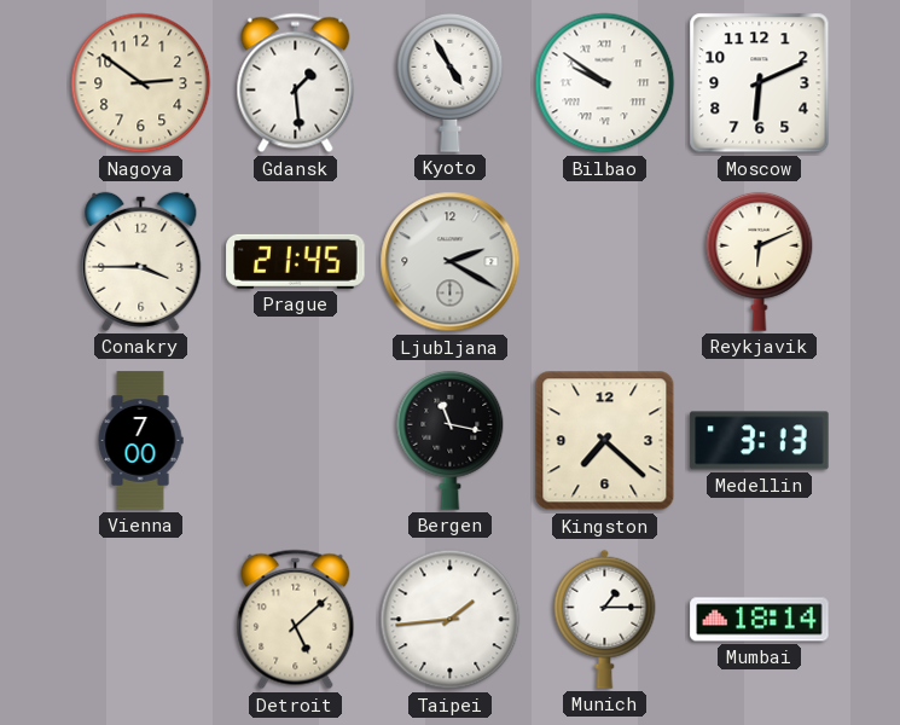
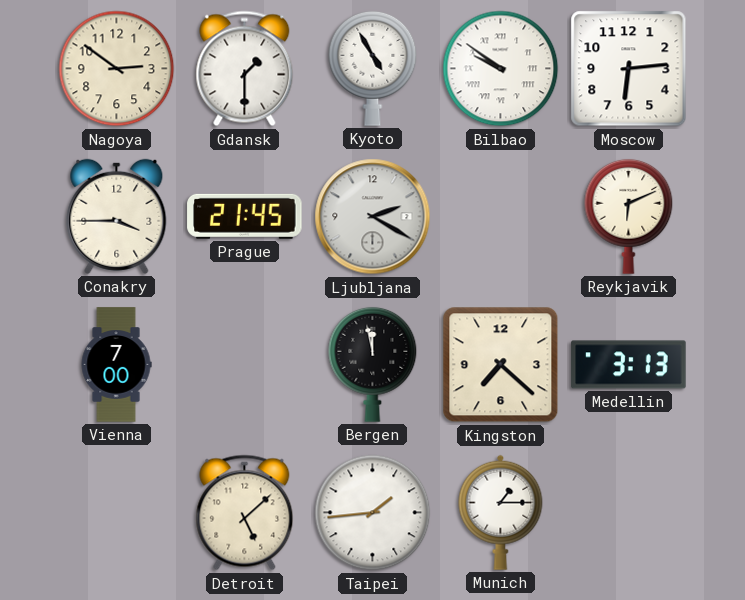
Gdansk: 1:29 -> 1:30
Moscow: 6:11 -> 6:14
Bergen: 11:17 -> 11:58
Mumbai: 18:14 -> none
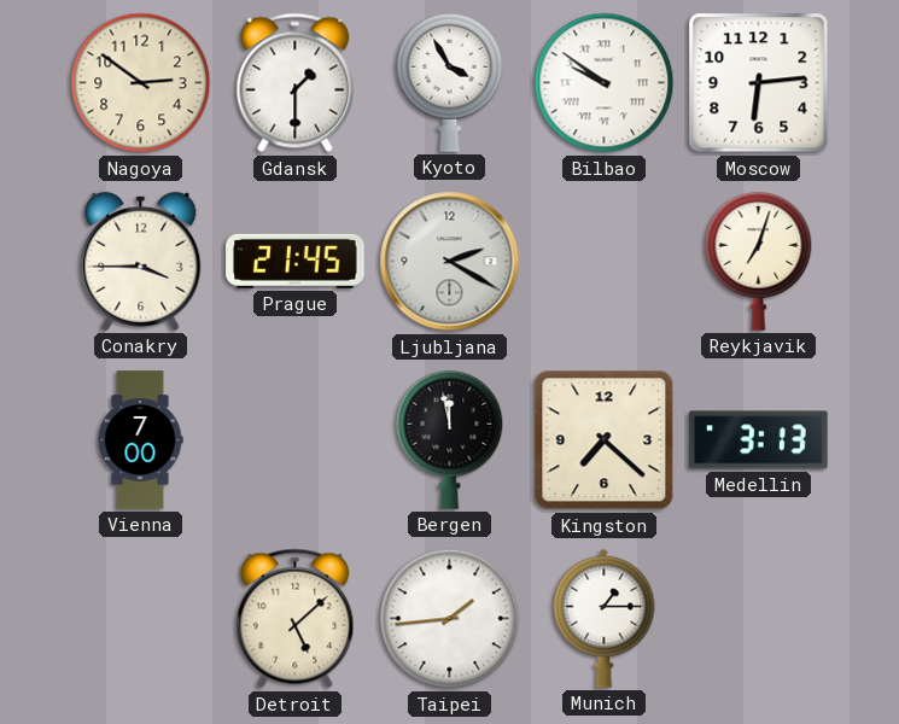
Kyoto: 4:55 -> 3:55
Reykjavik: 6:11 -> 7:03
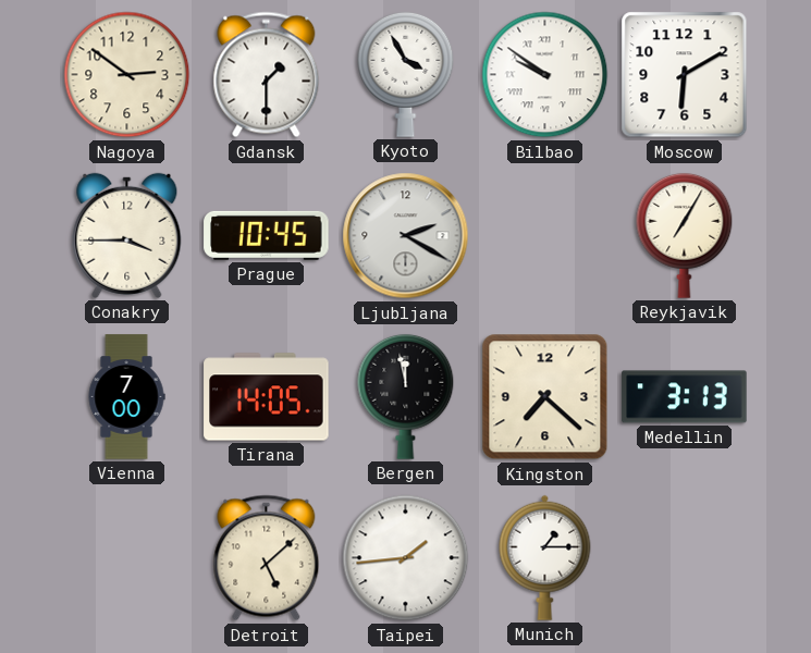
Moscow: 6:14 -> 6:10
Prague: 21:45 -> 10:45
Reykjavik: 7:03 -> 7:05
Tirana: none -> 14:05
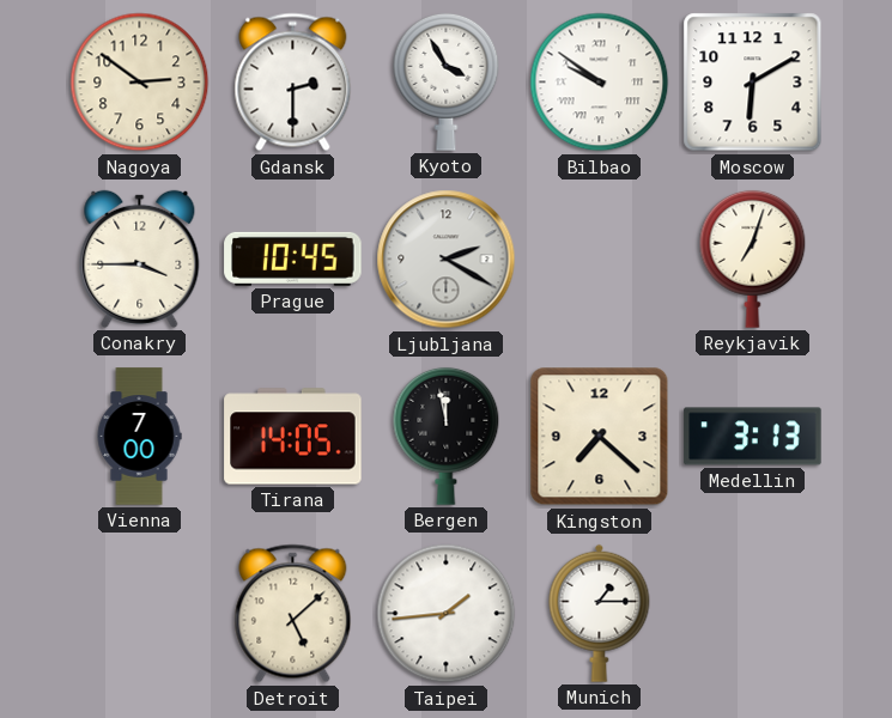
Gdansk: 1:30 -> 2:30
Reykjavik: 7:05 -> 7:03
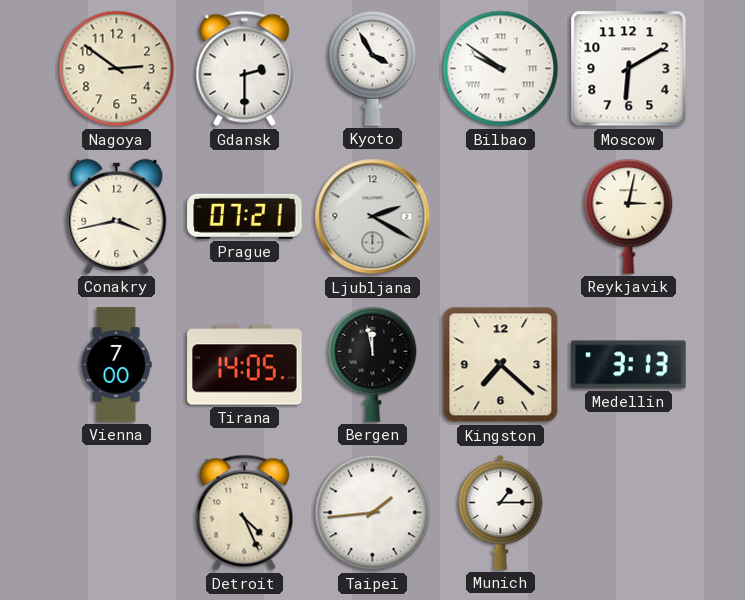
Conakry: 3:45 -> 3:43
Prague: 10:45 -> 07:21
Reykjavik: 7:03 -> 3:02
Detroit: 5:08 -> 4:26
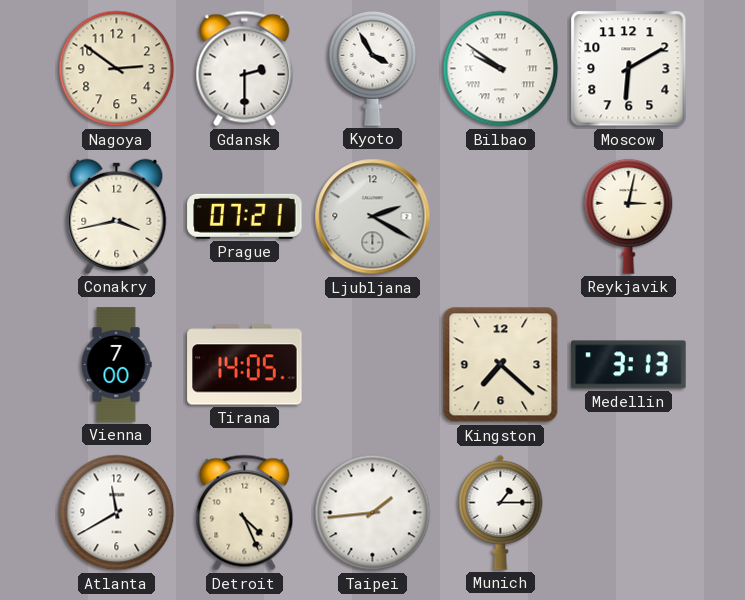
Bergen: 11:58 -> none
Atlanta: none -> 11:40
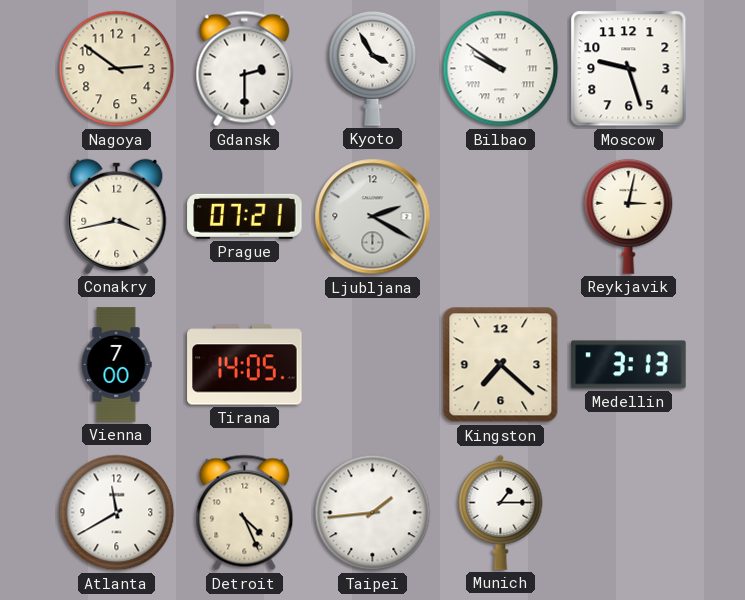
Moscow: 6:10 -> 9:27
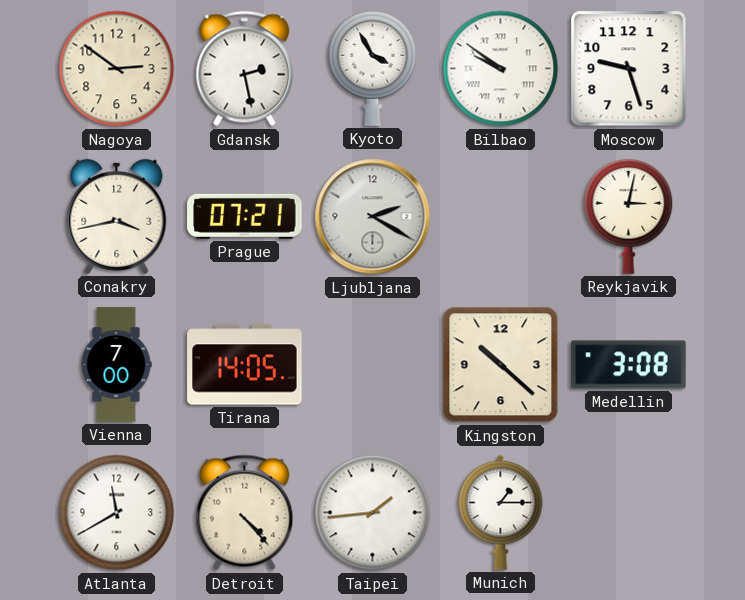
Gdansk: 2:30 -> 2:28
Kingston: 7:22 -> 10:22
Medellin: 3:13 -> 3:08
Detroit: 4:26 -> 4:23
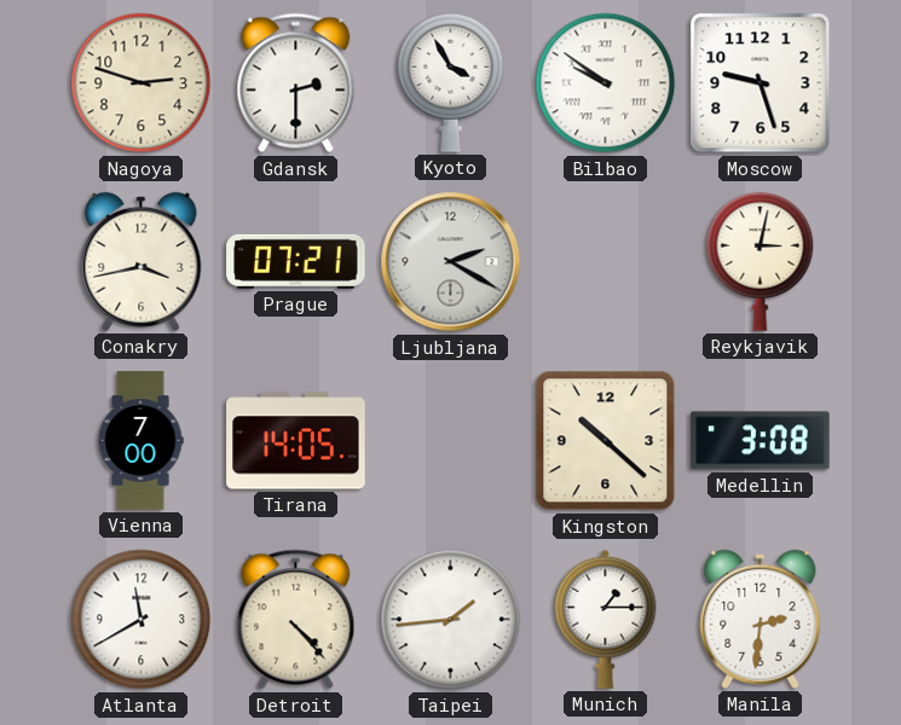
Nagoya: 2:51 -> 2:48
Gdansk: 2:28 -> 2:30
Manila: none -> 2:31
